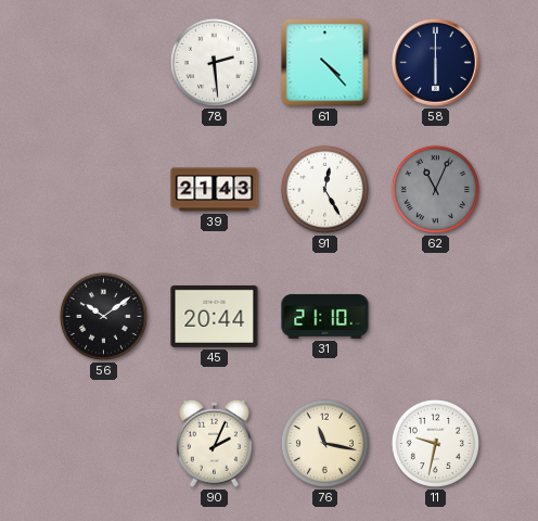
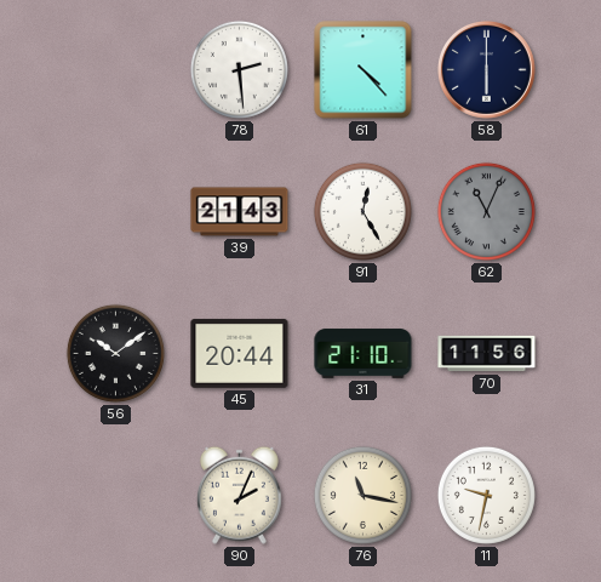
70: none -> 11:56
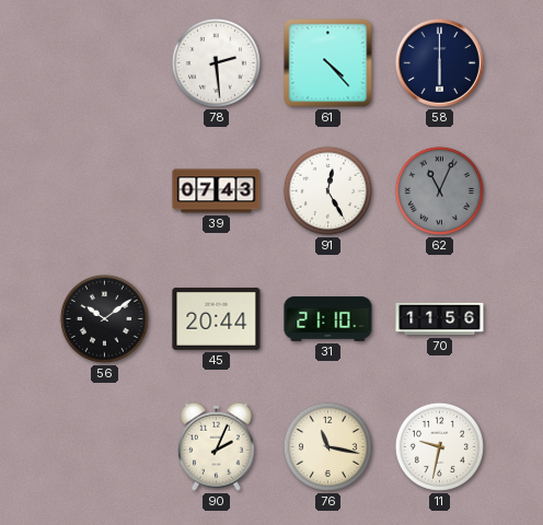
39: 21:43 -> 07:43
